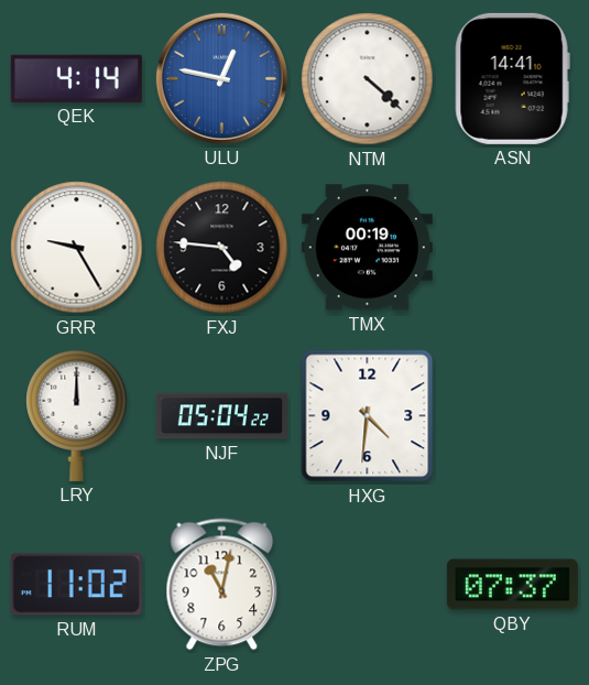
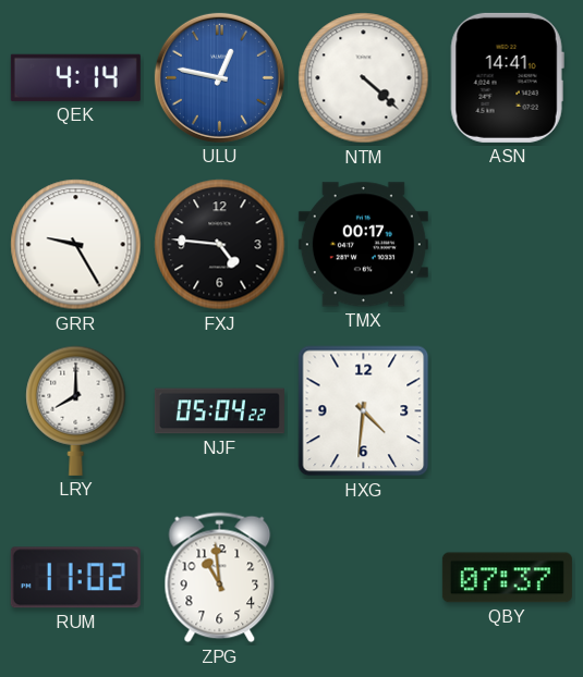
TMX: 00:19 -> 00:17
LRY: 12:00 -> 8:00
ZPG: 11:02 -> 10:59
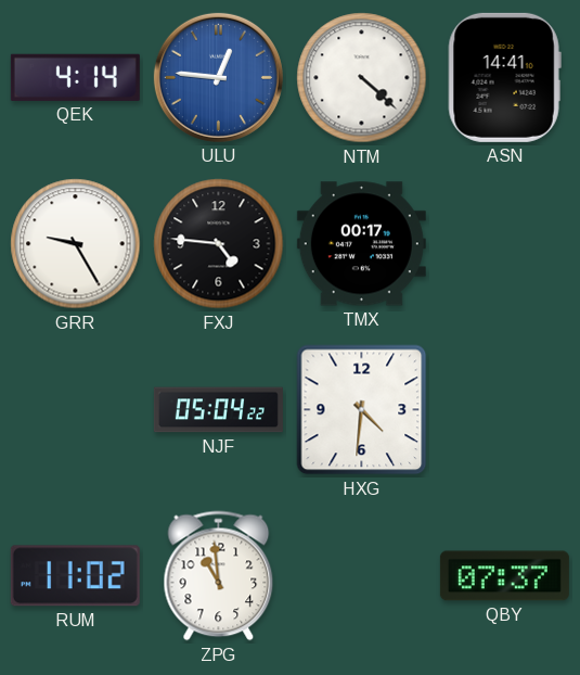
ULU: 12:47 -> 12:46
LRY: 8:00 -> none
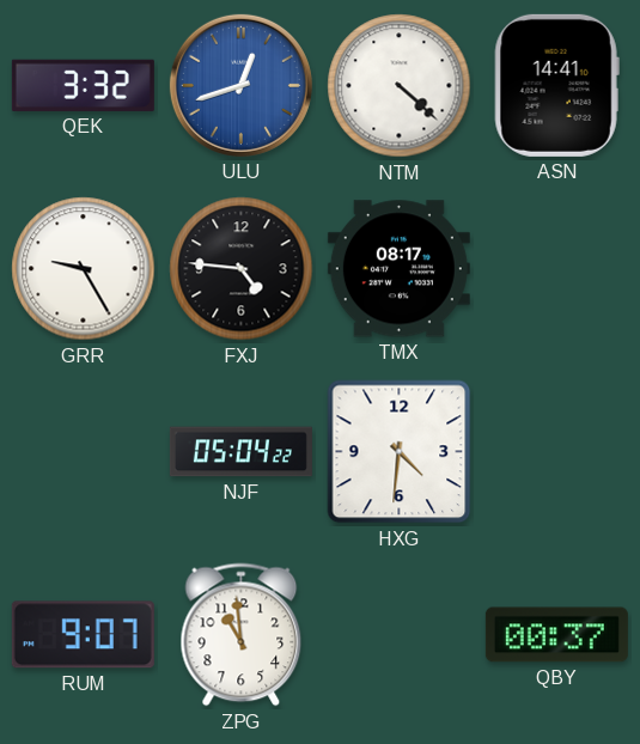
QEK: 4:14 -> 3:32
ULU: 12:46 -> 12:42
TMX: 00:17 -> 08:17
RUM: 11:02 -> 9:07
QBY: 07:37 -> 00:37
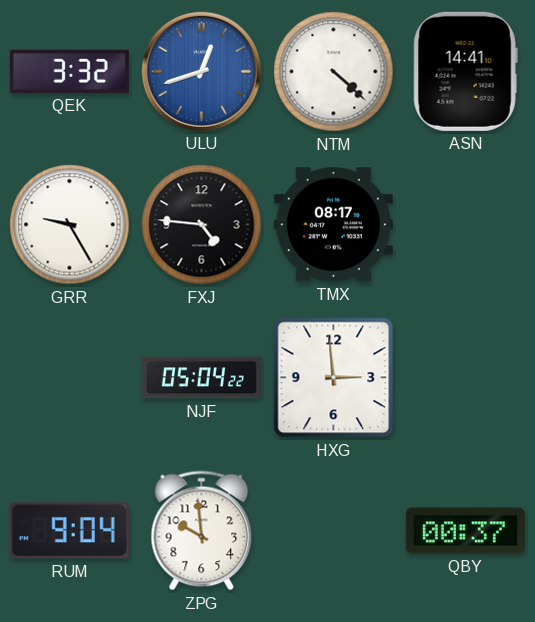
HXG: 4:31 -> 2:59
RUM: 9:07 -> 9:04
ZPG: 10:59 -> 9:59
